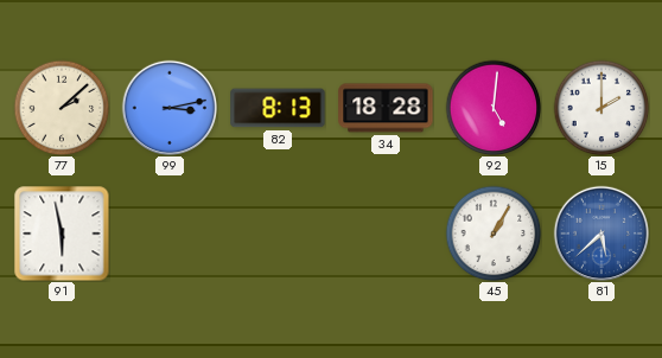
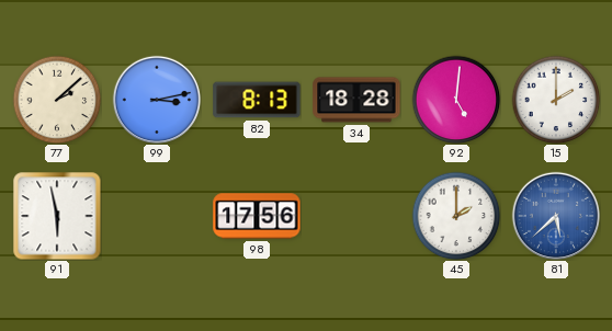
98: none -> 17:56
45: 1:05 -> 2:00
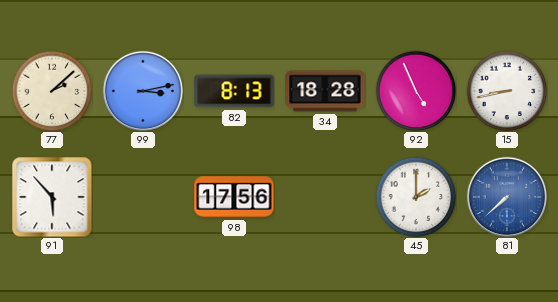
92: 5:01 -> 4:56
15: 2:00 -> 8:43
91: 5:58 -> 5:53
81: 5:38 -> 7:38
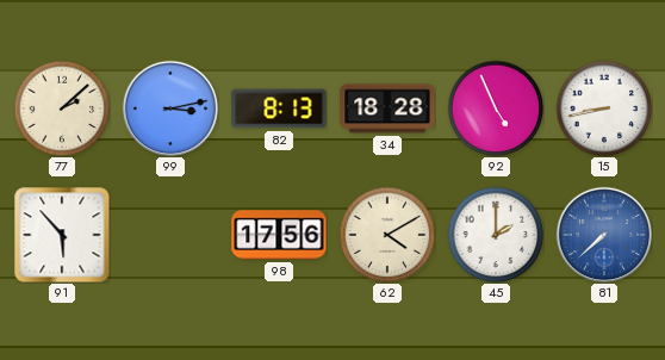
62: none -> 4:10
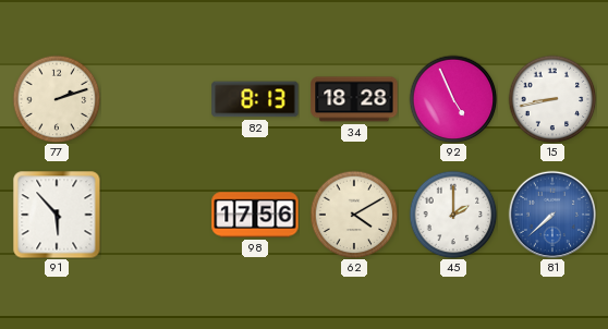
77: 2:08 -> 2:12
99: 3:13 -> none
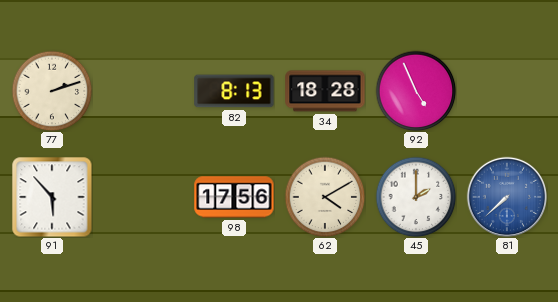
15: 8:43 -> none
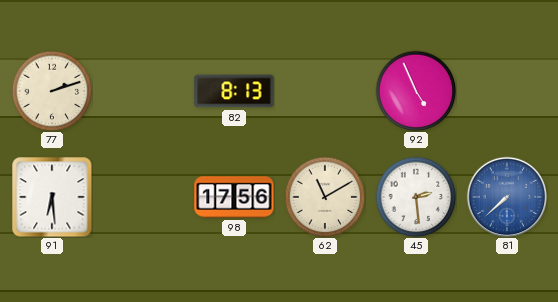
34: 18:28 -> none
91: 5:53 -> 6:29
62: 4:10 -> 11:10
45: 2:00 -> 2:29
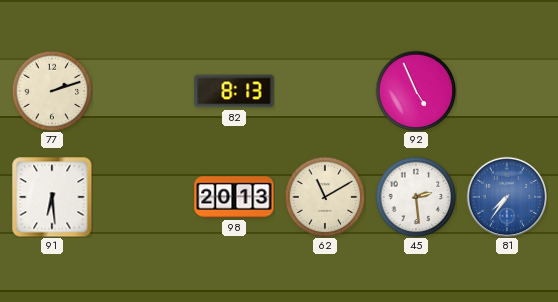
98: 17:56 -> 20:13
81: 7:38 -> 7:36
